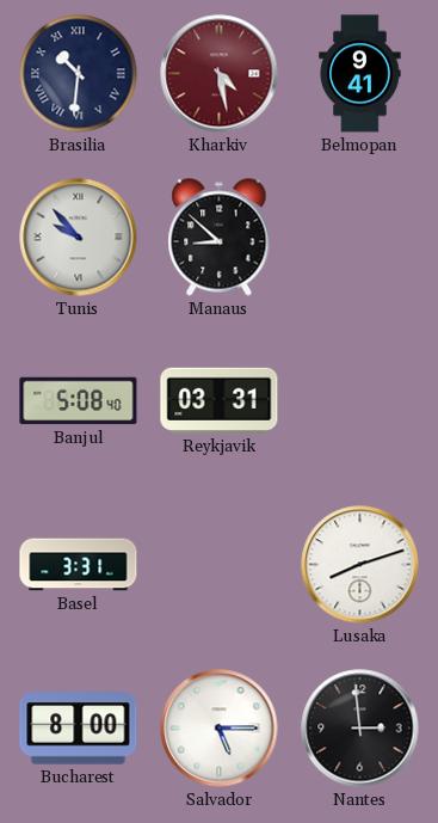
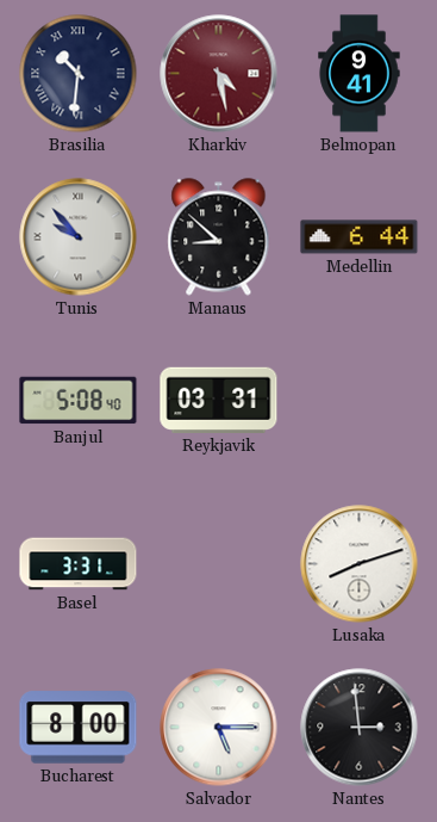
Medellin: none -> 6:44
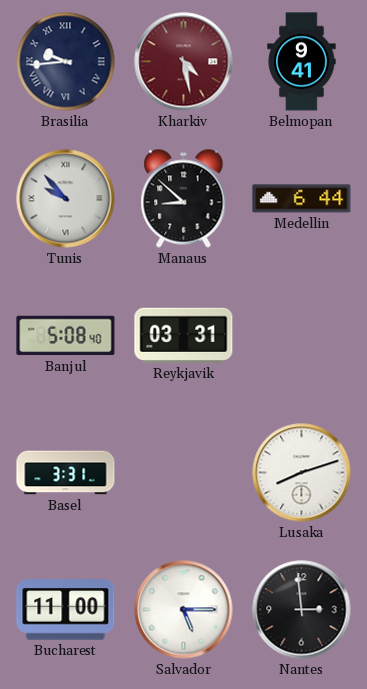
Brasilia: 10:31 -> 9:44
Bucharest: 8:00 -> 11:00
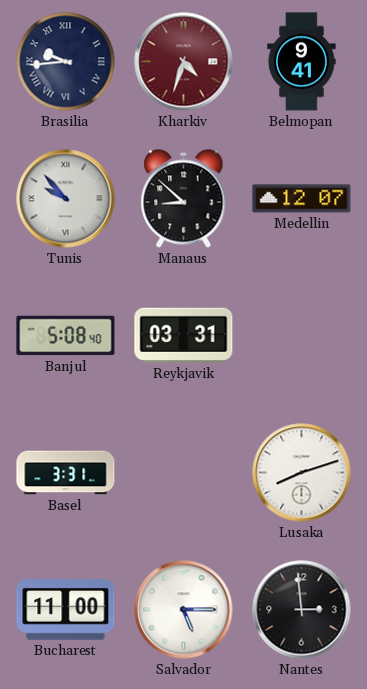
Kharkiv: 4:28 -> 4:33
Medellin: 6:44 -> 12:07
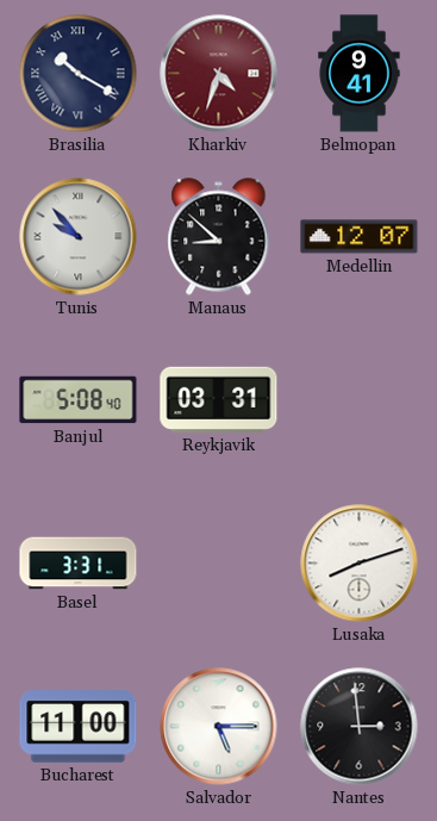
Brasilia: 9:44 -> 10:20
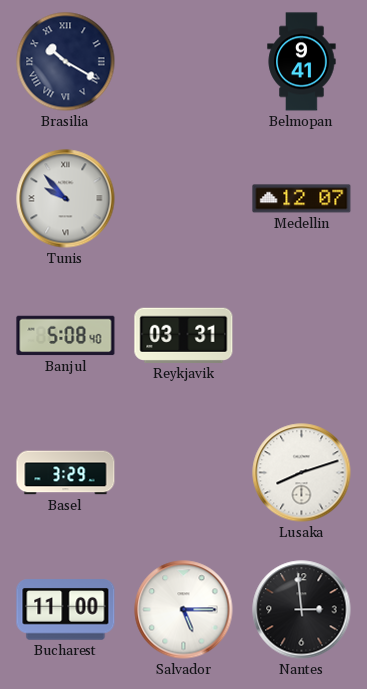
Kharkiv: 4:33 -> none
Manaus: 8:52 -> none
Basel: 3:31 -> 3:29
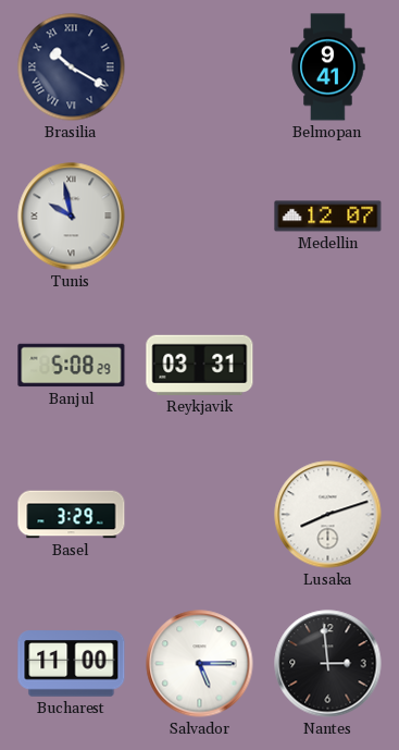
Tunis: 9:53 -> 9:58
Banjul: 5:08:40 -> 5:08:29
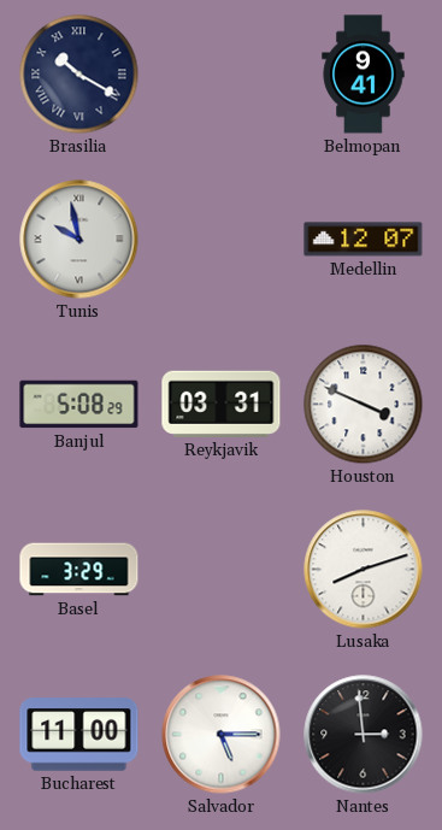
Houston: none -> 3:49
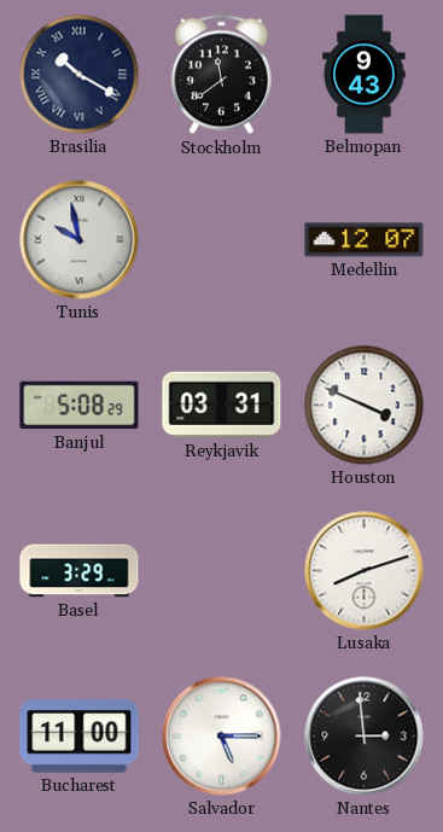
Stockholm: none -> 11:39
Belmopan: 9:41 -> 9:43
